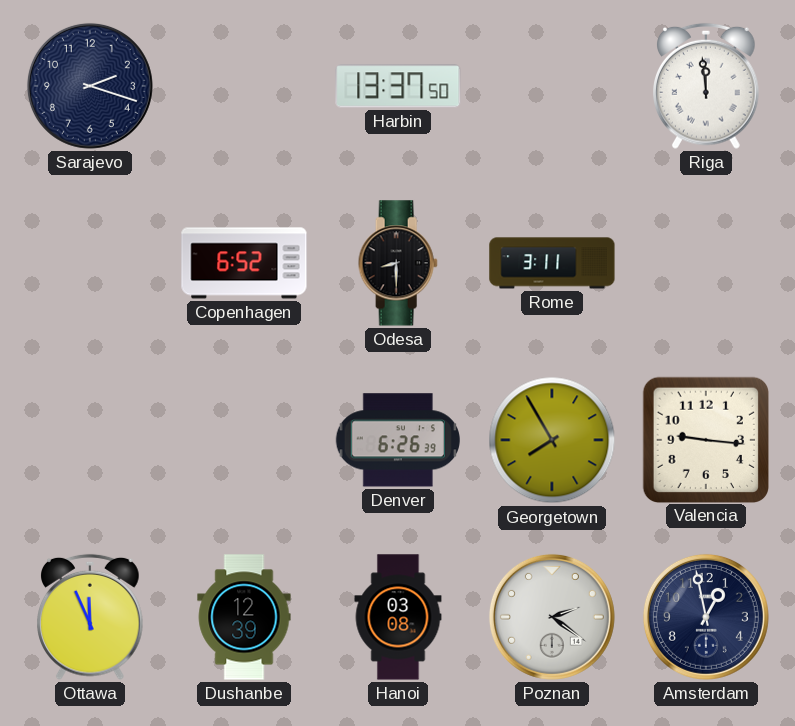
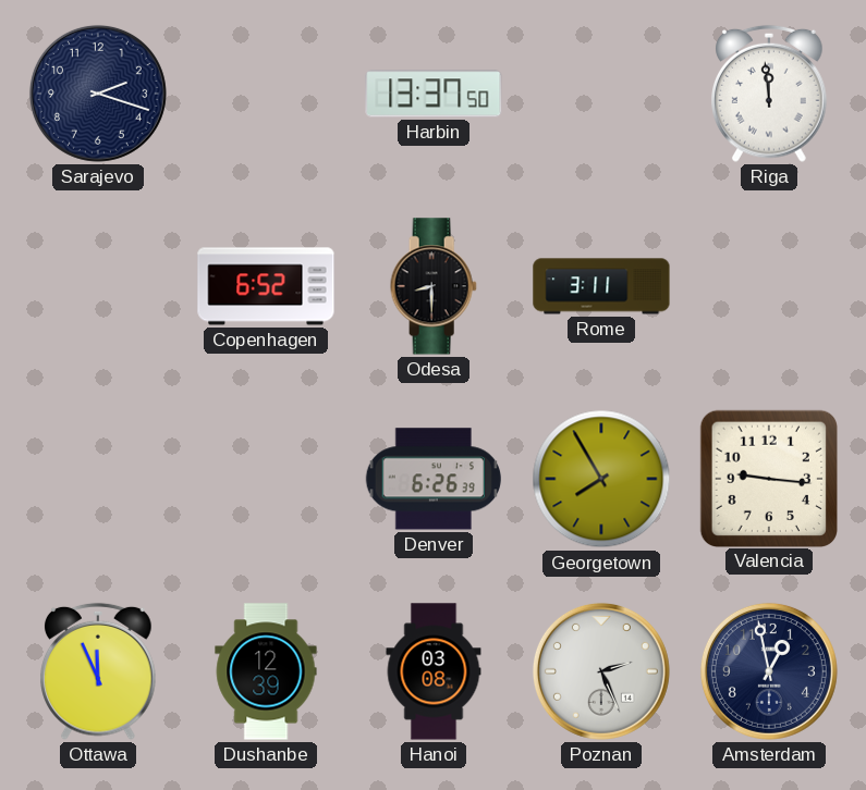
Poznan: 2:21 -> 2:26
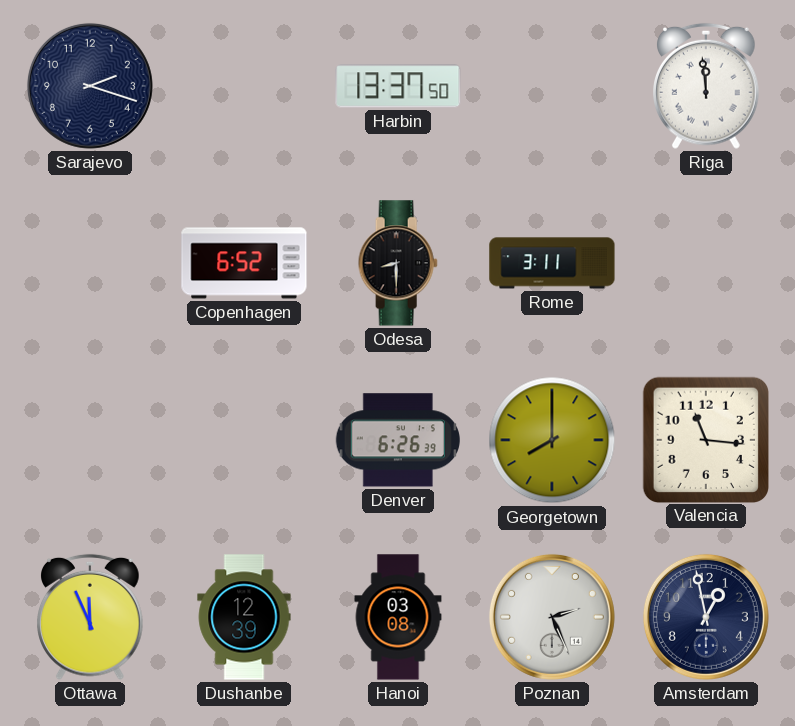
Georgetown: 7:55 -> 8:00
Valencia: 9:16 -> 11:16
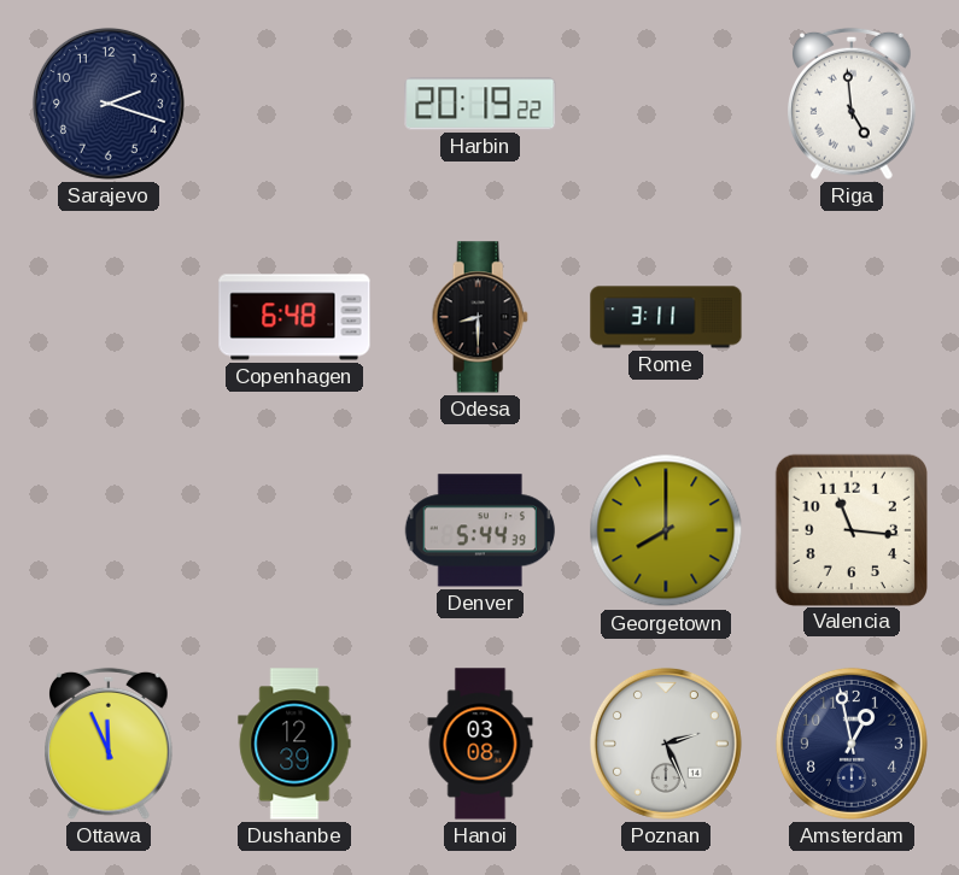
Harbin: 13:37 -> 20:19
Riga: 11:59 -> 4:59
Copenhagen: 6:52 -> 6:48
Denver: 6:26 -> 5:44
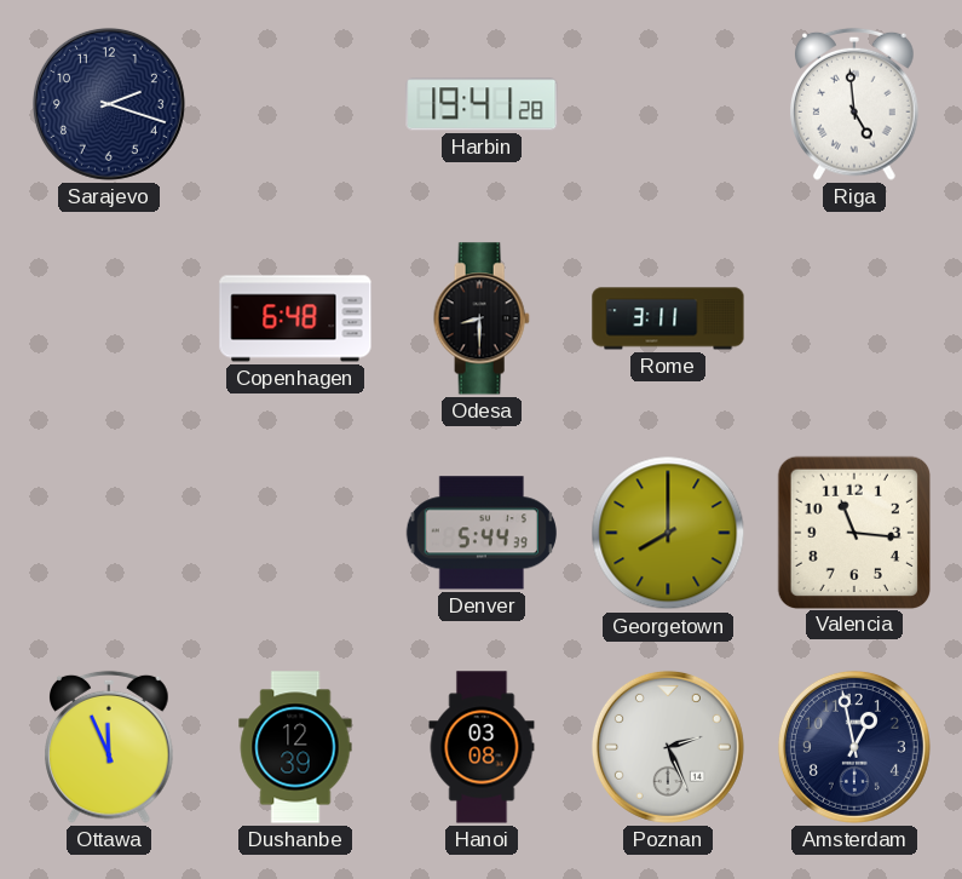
Harbin: 20:19 -> 19:41
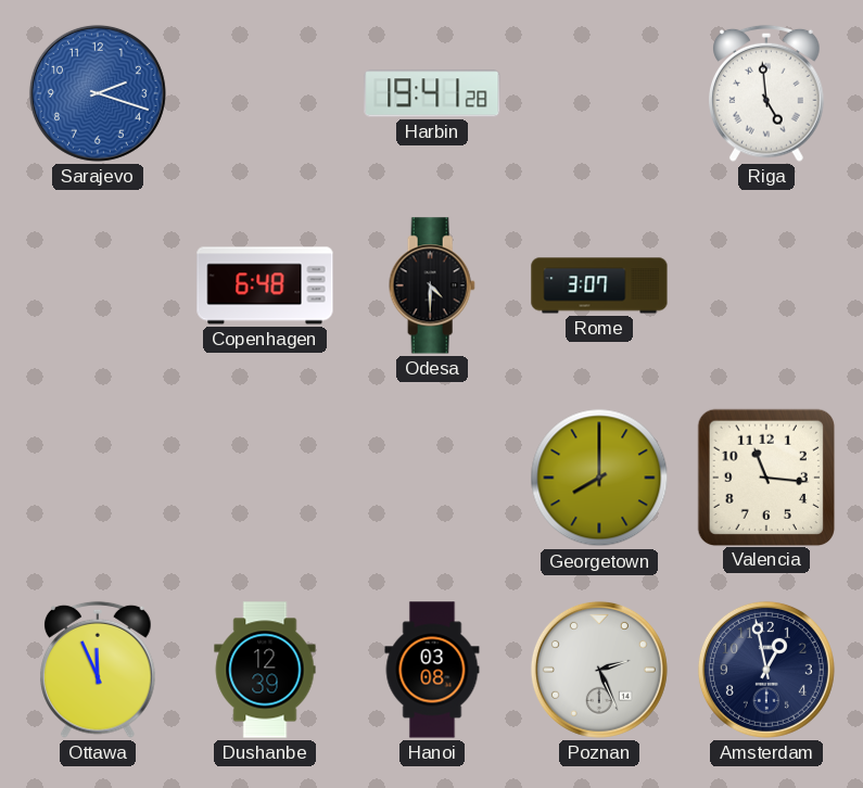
Sarajevo dial: navy -> blue
Odesa: 8:30 -> 4:30
Rome: 3:11 -> 3:07
Denver: 5:44 -> none
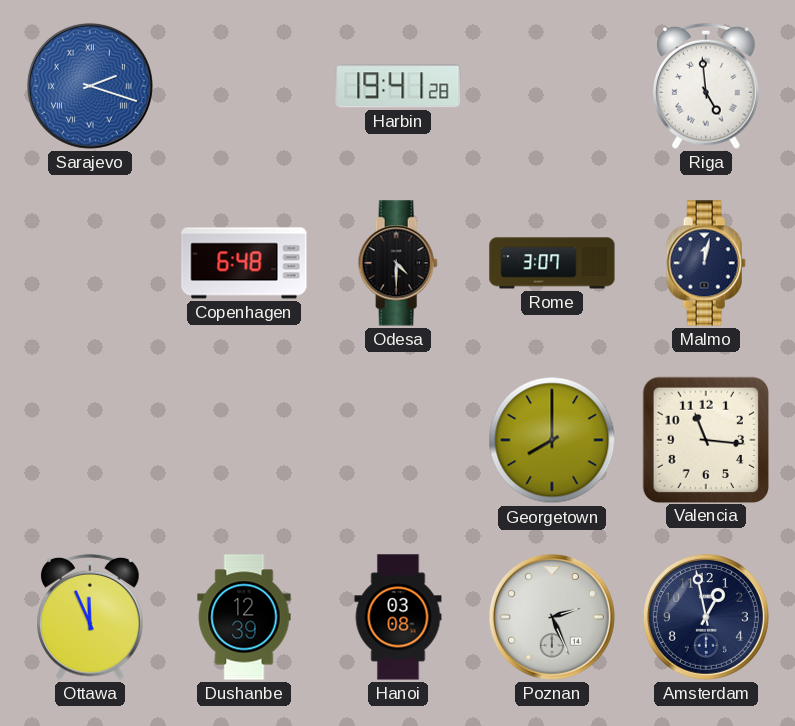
Sarajevo numerals: Arabic -> Roman
Malmo: none -> 12:02
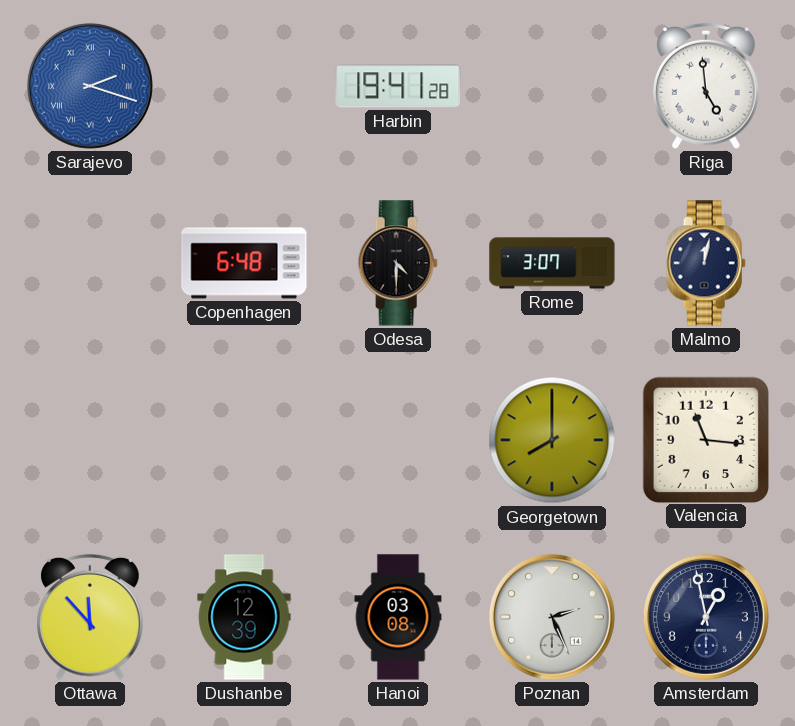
Ottawa: 11:56 -> 11:53
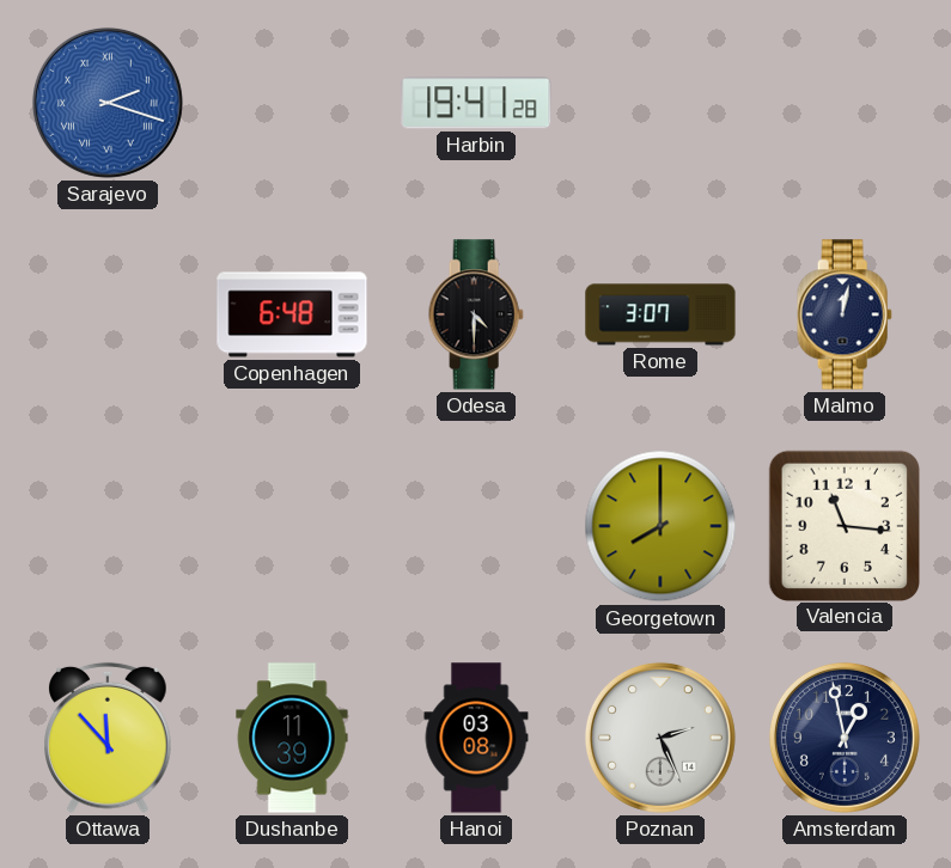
Riga: 4:59 -> none
Dushanbe: 12:39 -> 11:39
